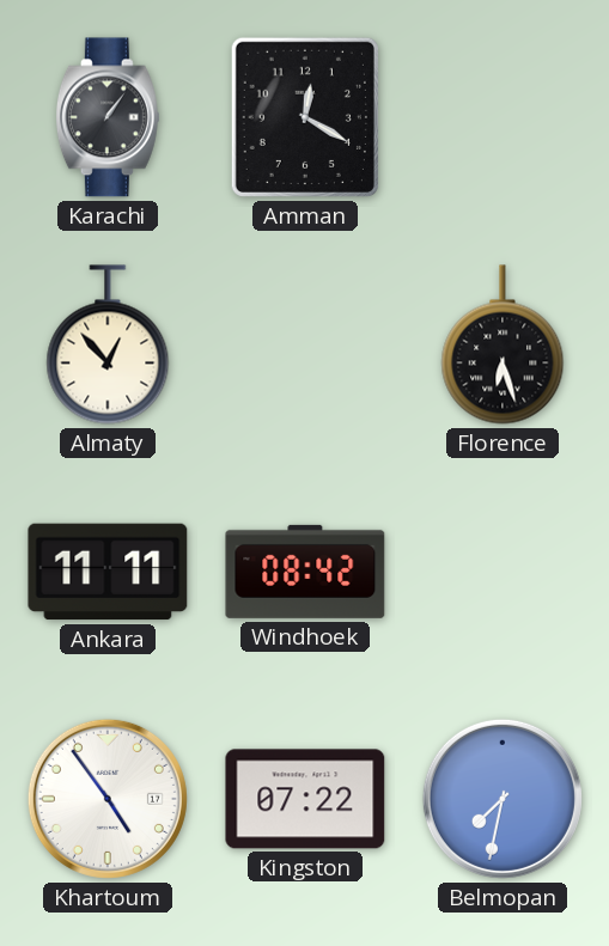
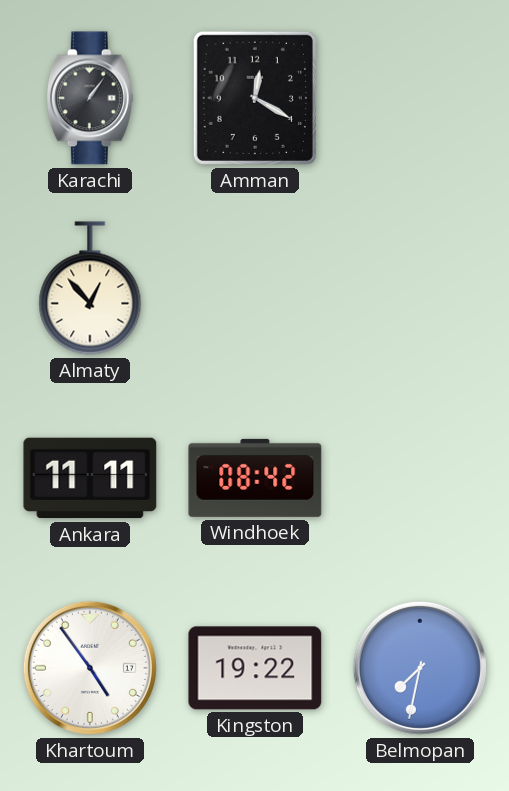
Florence: 6:27 -> none
Kingston: 07:22 -> 19:22
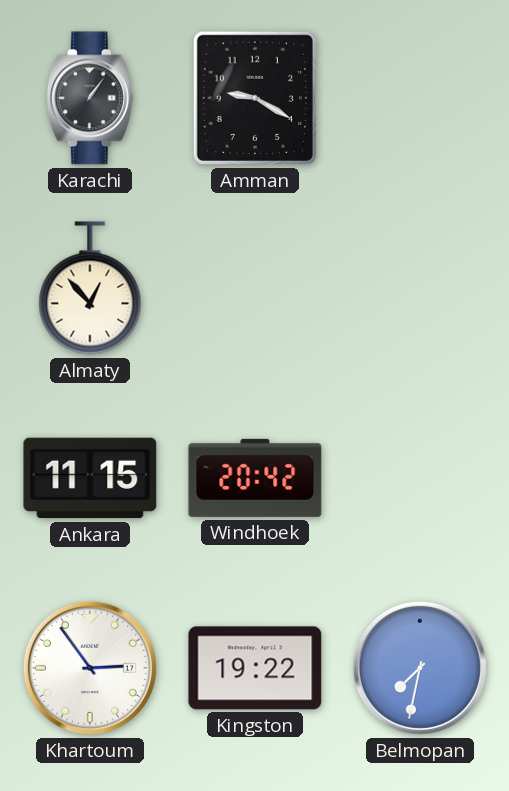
Amman: 12:20 -> 9:20
Ankara: 11:11 -> 11:15
Windhoek: 08:42 -> 20:42
Khartoum: 4:54 -> 2:54
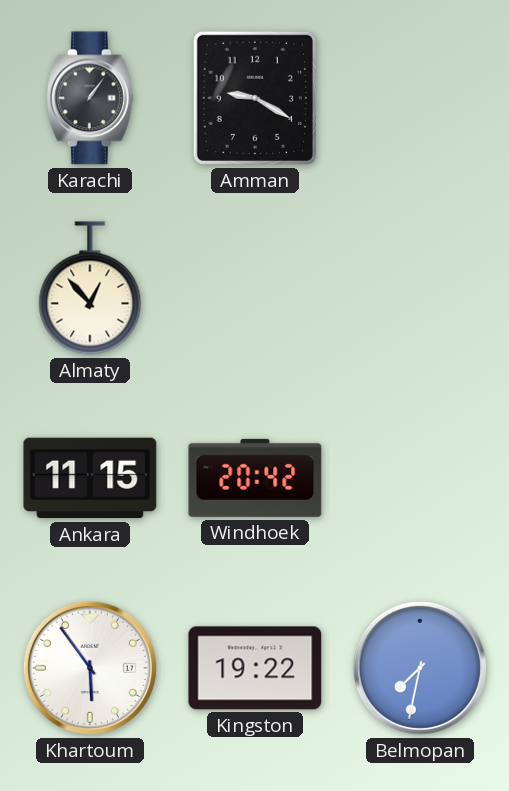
Khartoum: 2:54 -> 5:54
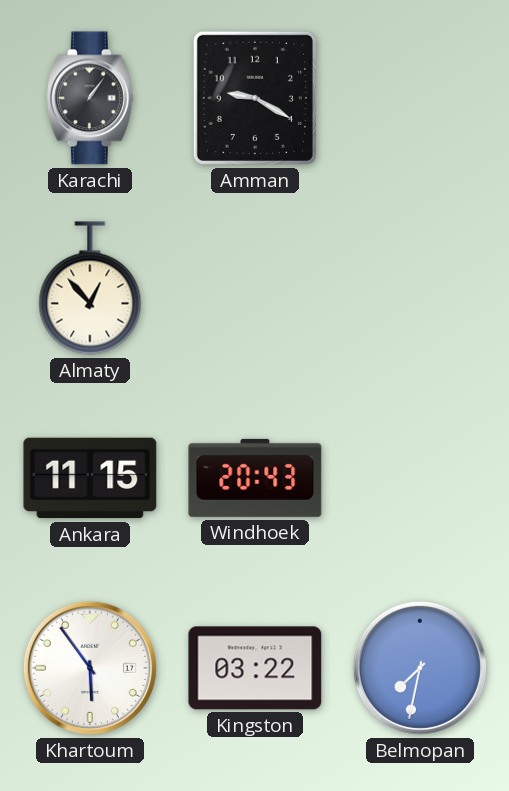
Windhoek: 20:42 -> 20:43
Kingston: 19:22 -> 03:22
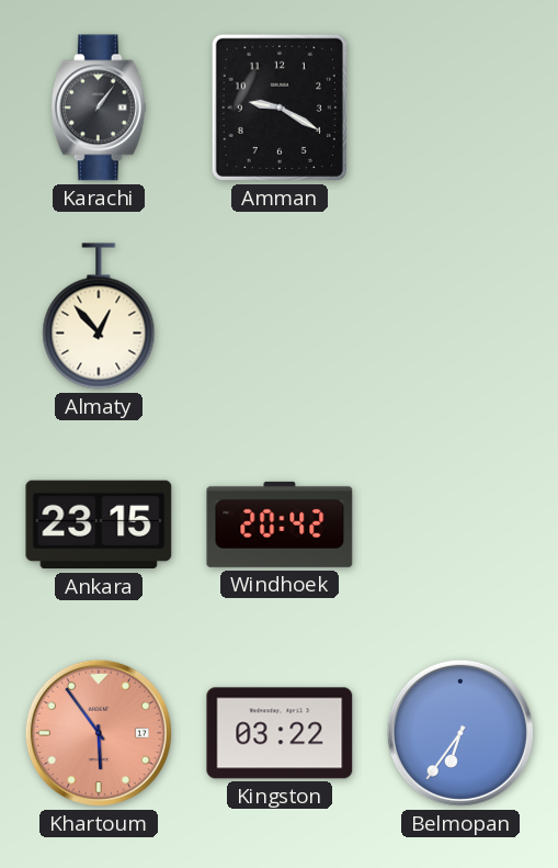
Ankara: 11:15 -> 23:15
Windhoek: 20:43 -> 20:42
Khartoum dial: white -> salmon
Belmopan: 7:32 -> 6:36
